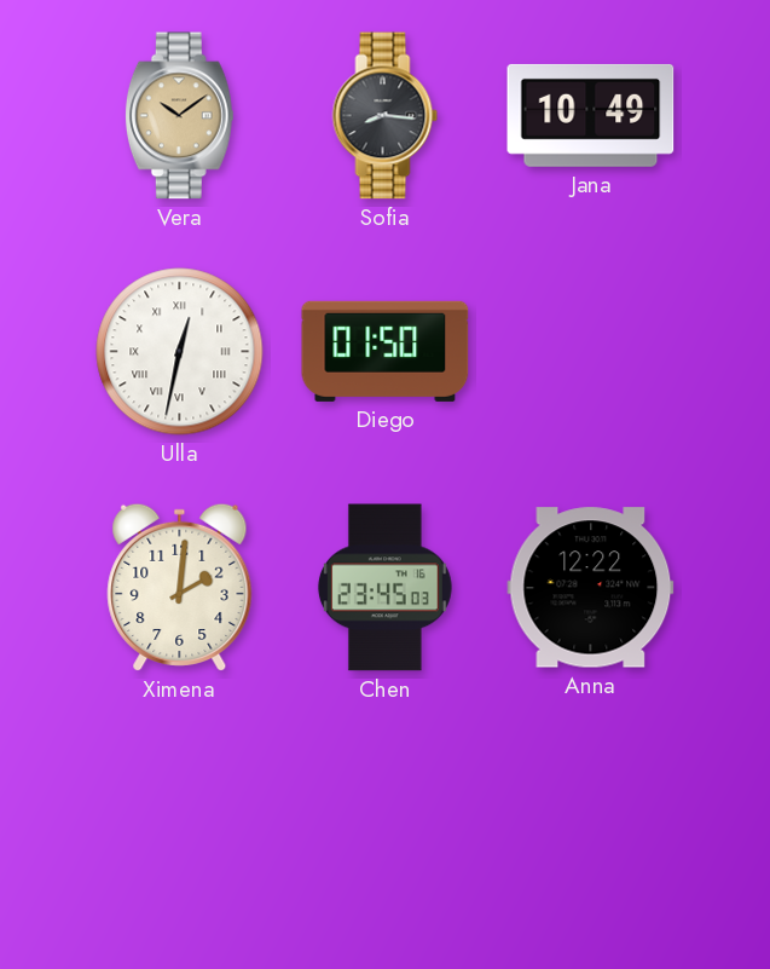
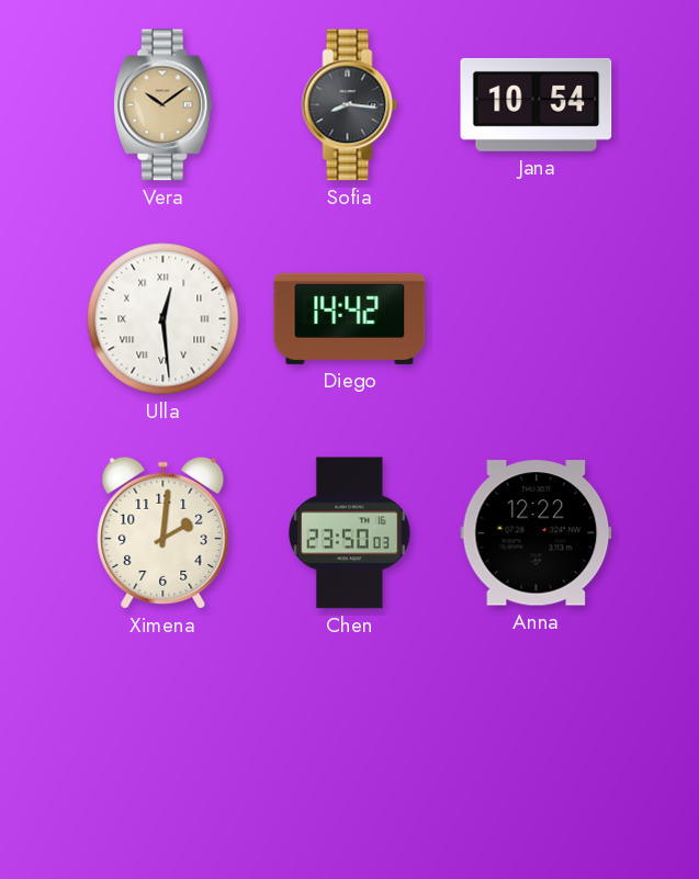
Jana: 10:49 -> 10:54
Ulla: 12:32 -> 12:29
Diego: 01:50 -> 14:42
Chen: 23:45 -> 23:50
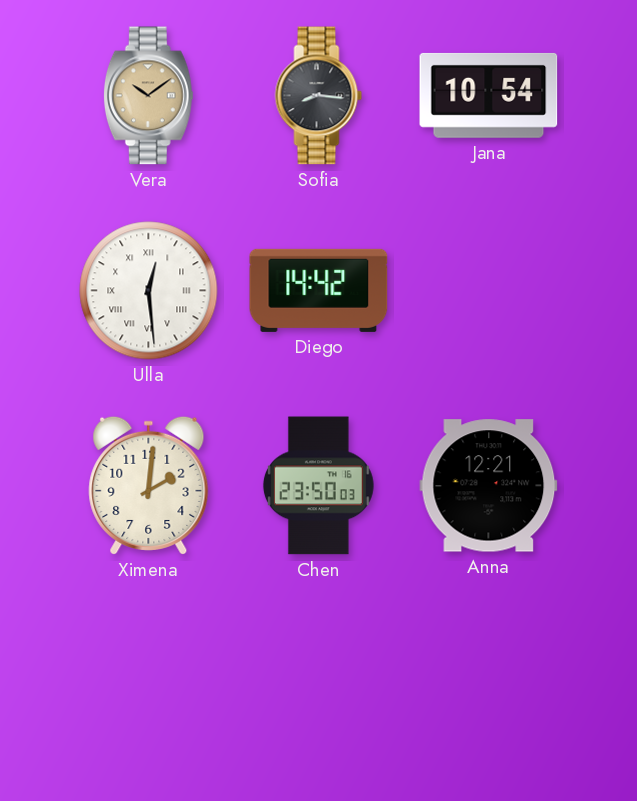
Anna: 12:22 -> 12:21
